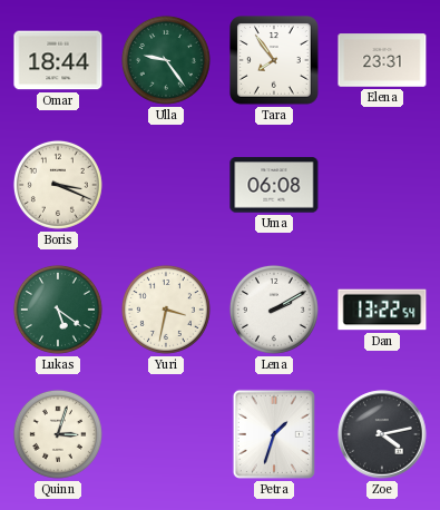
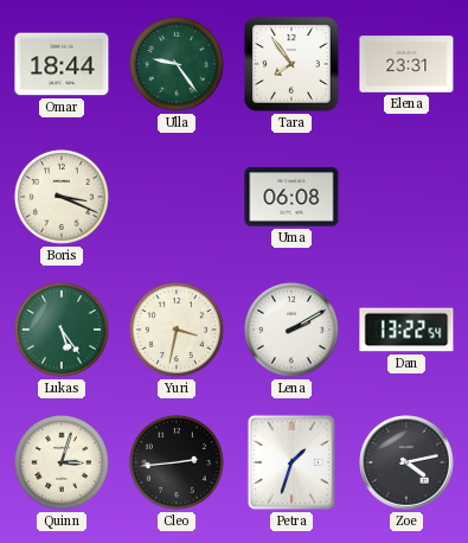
Lukas: 5:21 -> 5:24
Cleo: none -> 2:44
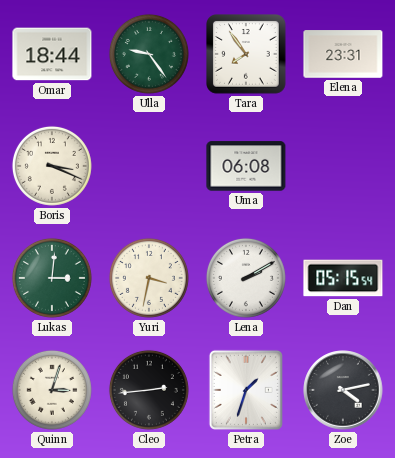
Lukas: 5:24 -> 3:01
Dan: 13:22 -> 05:15
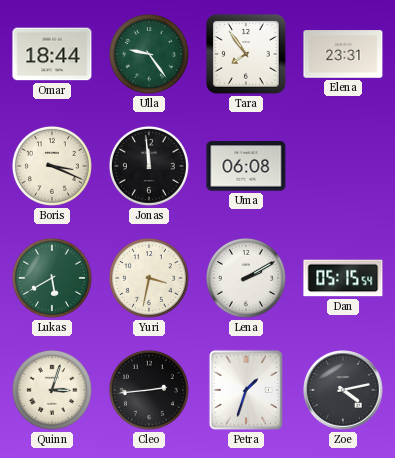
Jonas: none -> 11:59
Lukas: 3:01 -> 5:40
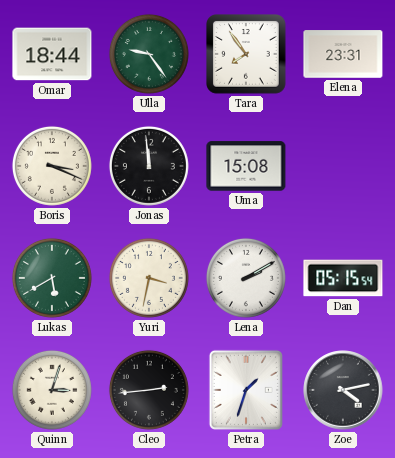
Uma: 06:08 -> 15:08
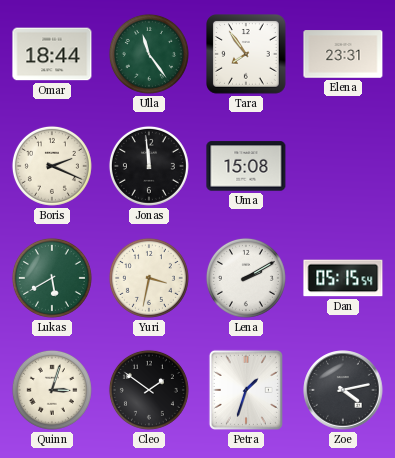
Ulla: 9:24 -> 11:24
Boris: 3:19 -> 2:19
Cleo: 2:44 -> 1:51
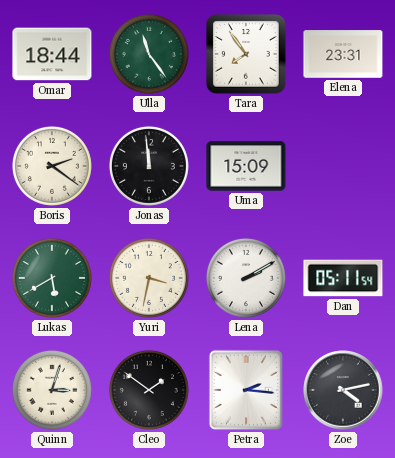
Boris: 2:19 -> 2:21
Uma: 15:08 -> 15:09
Dan: 05:15 -> 05:11
Petra: 1:33 -> 2:16
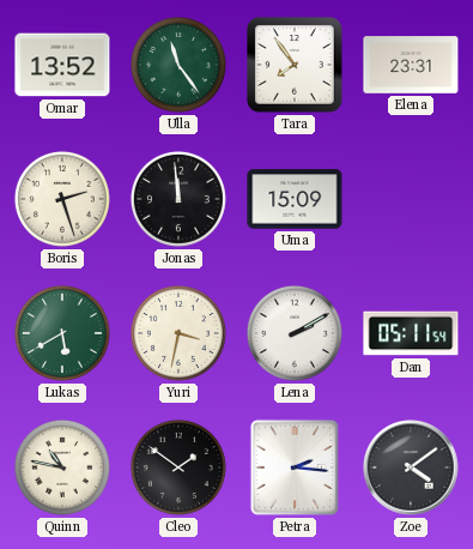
Omar: 18:44 -> 13:52
Boris: 2:21 -> 2:27
Quinn: 3:03 -> 10:47
Zoe: 4:13 -> 4:09
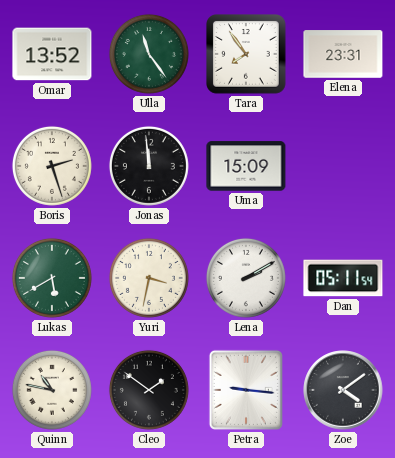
Petra: 2:16 -> 9:16
